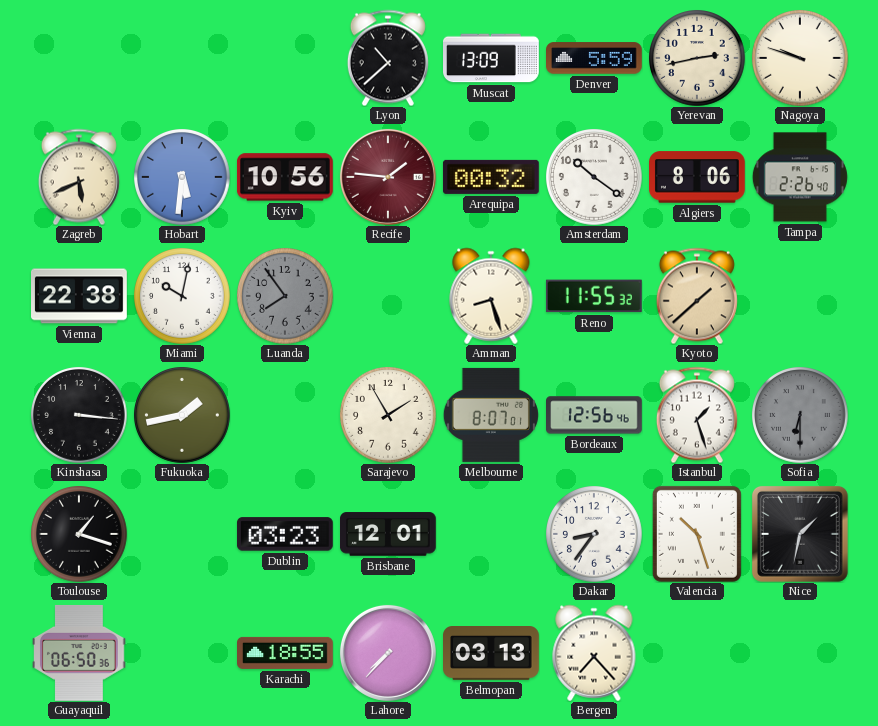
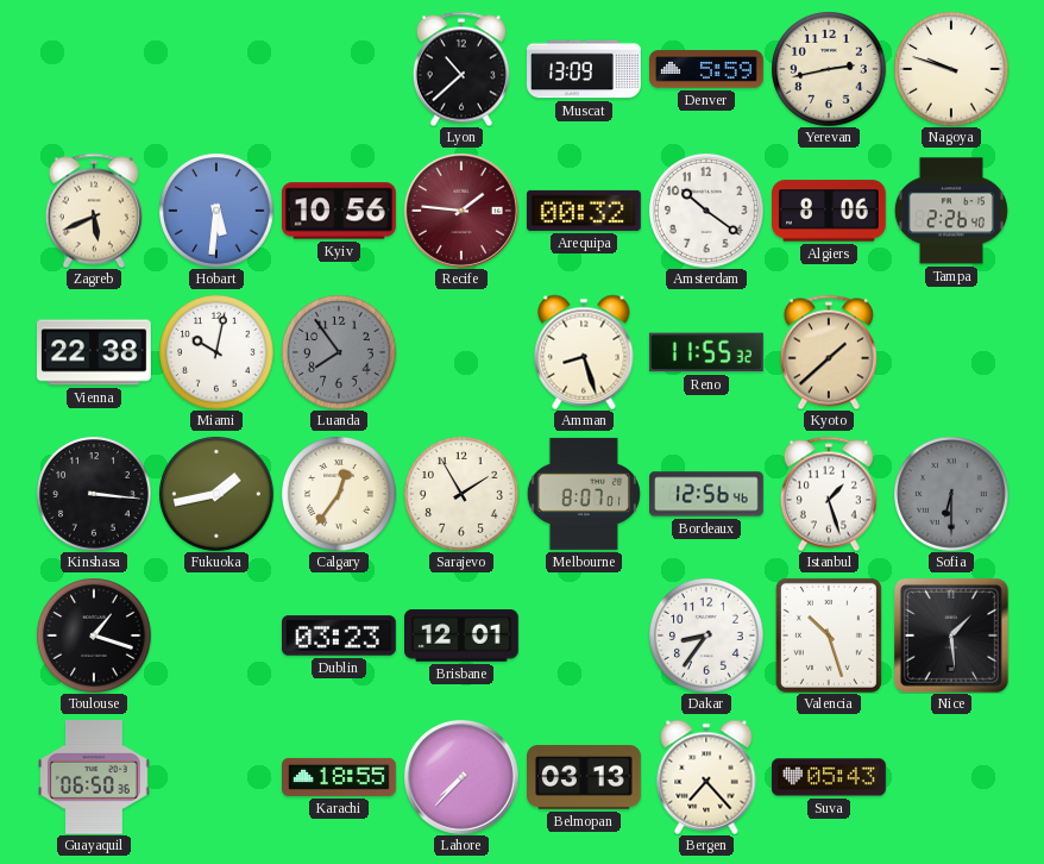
Calgary: none -> 12:36
Nice: 1:32 -> 1:29
Suva: none -> 05:43
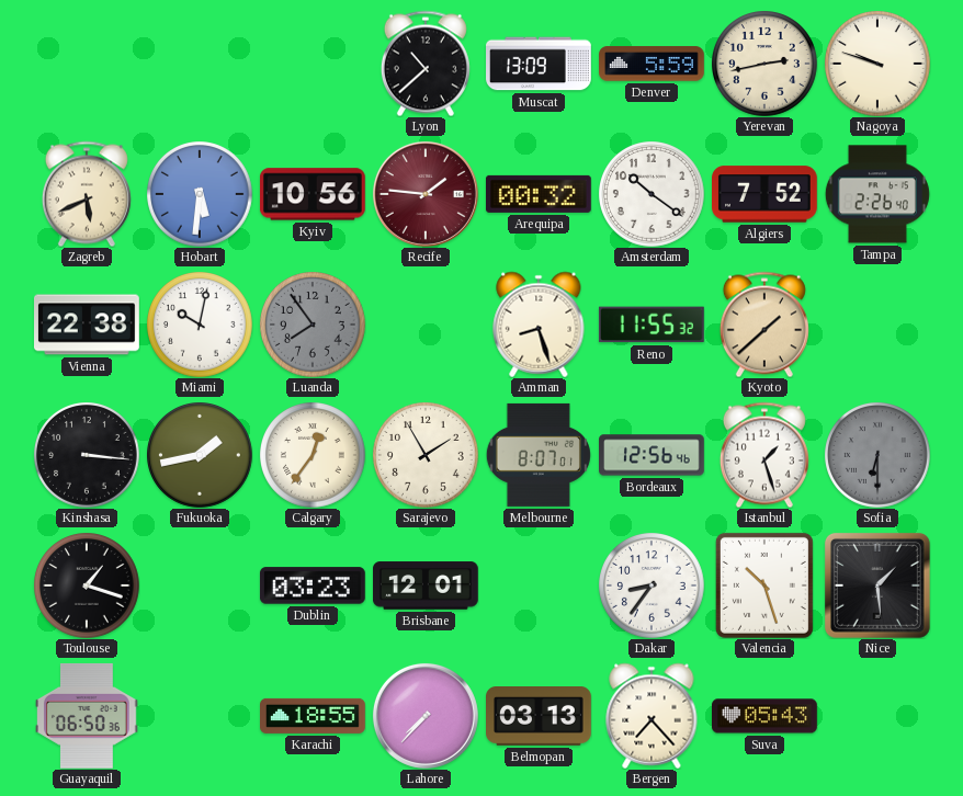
Algiers: 8:06 -> 7:52
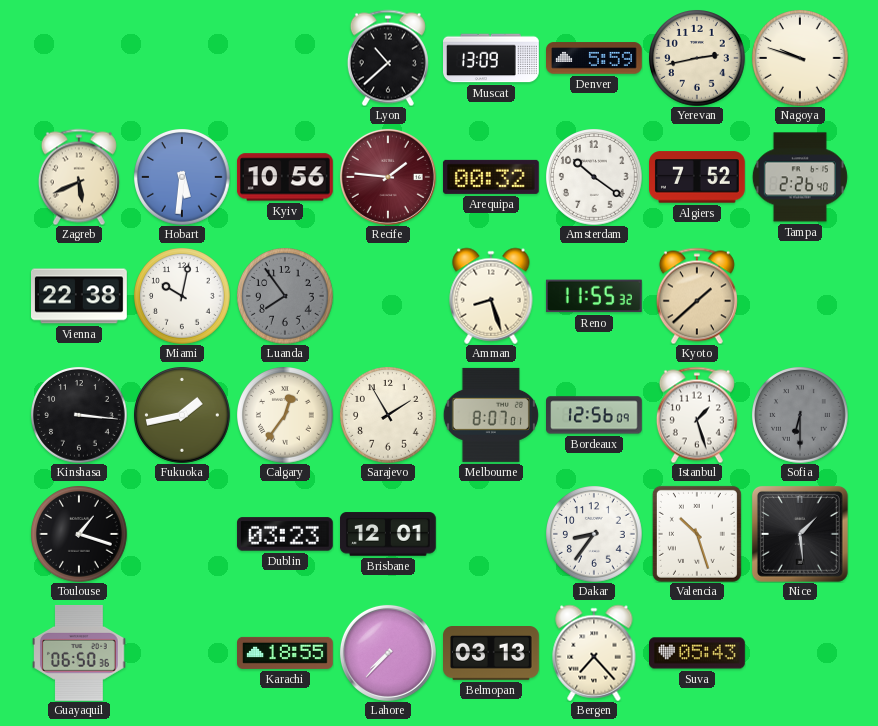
Bordeaux: 12:56:46 -> 12:56:09
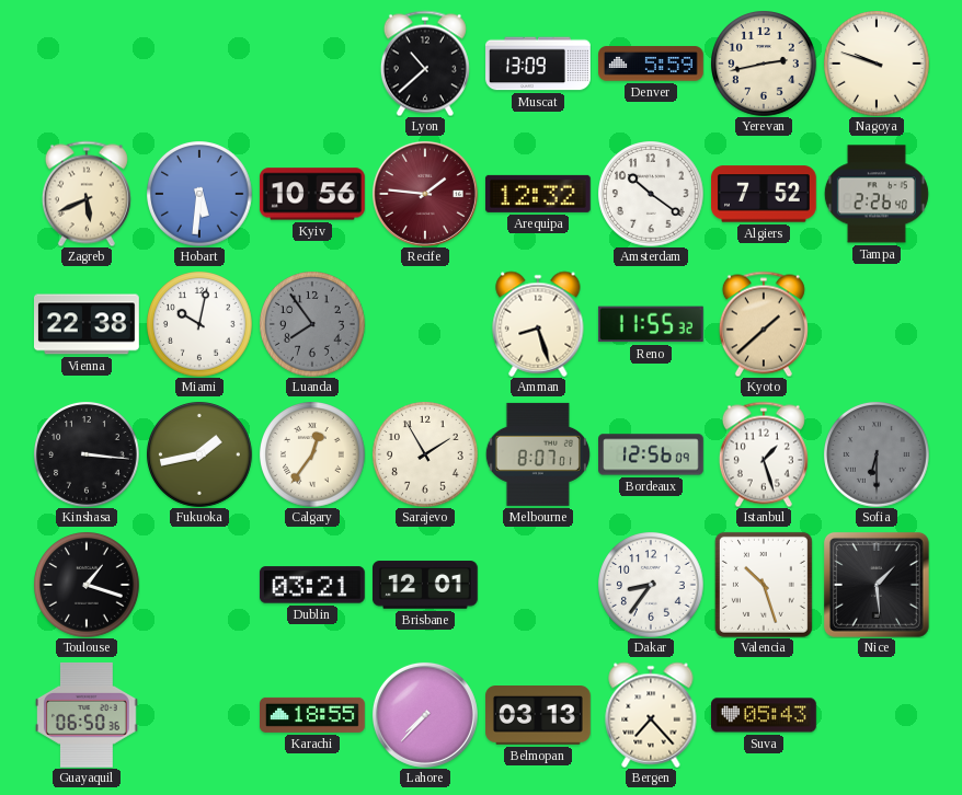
Arequipa: 00:32 -> 12:32
Dublin: 03:23 -> 03:21
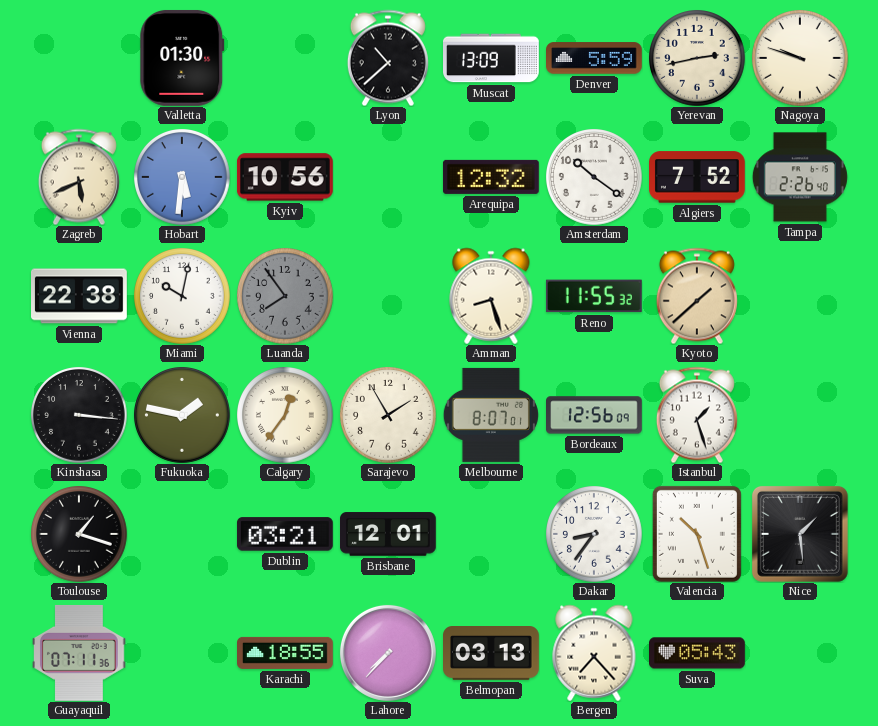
Valletta: none -> 01:30
Recife: 1:46 -> none
Fukuoka: 1:43 -> 1:47
Sofia: 6:30 -> none
Guayaquil: 06:50 -> 07:11
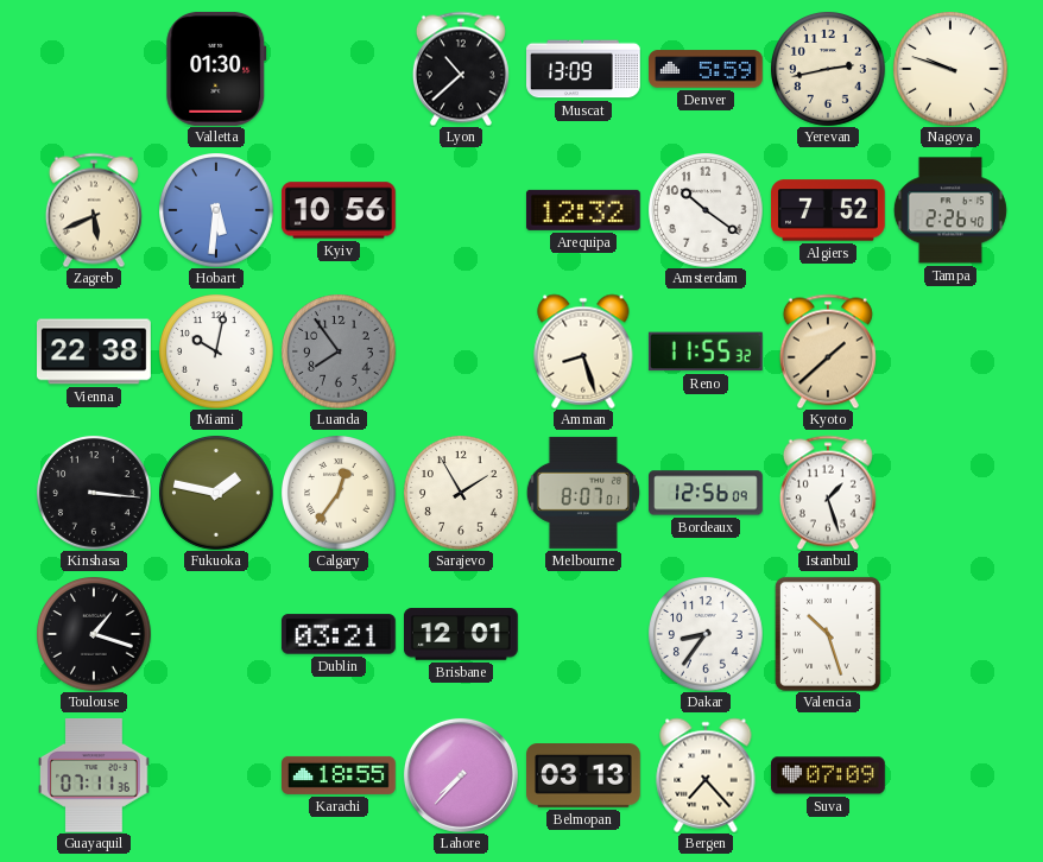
Nice: 1:29 -> none
Suva: 05:43 -> 07:09
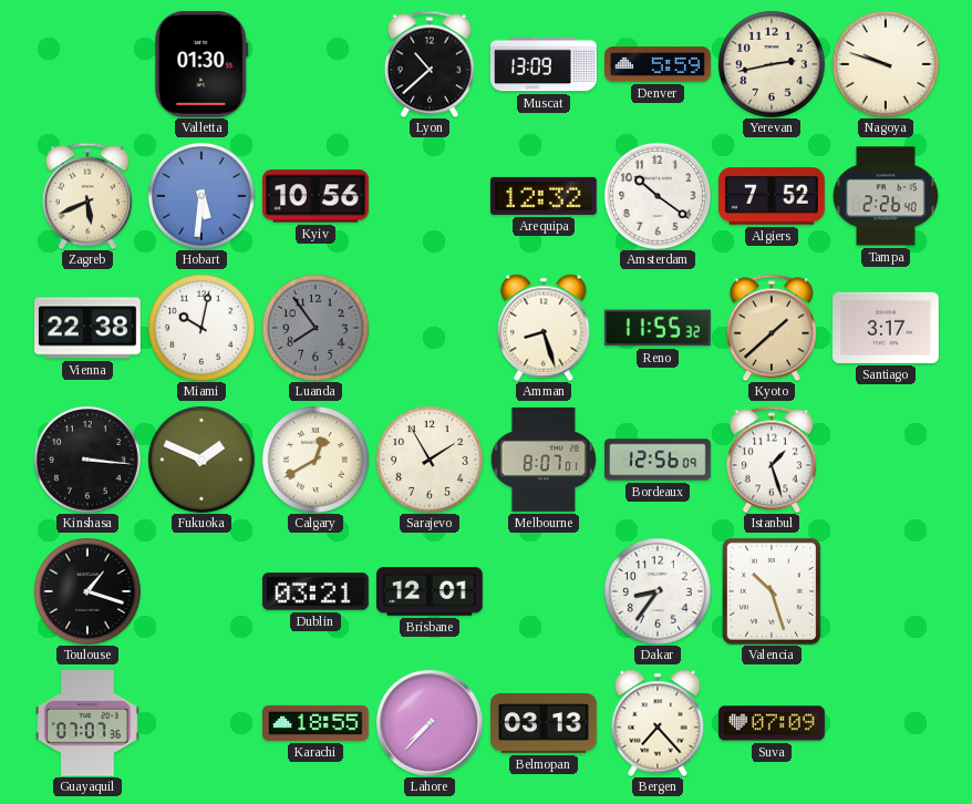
Santiago: none -> 3:17
Fukuoka: 1:47 -> 1:49
Calgary: 12:36 -> 12:40
Guayaquil: 07:11 -> 07:07
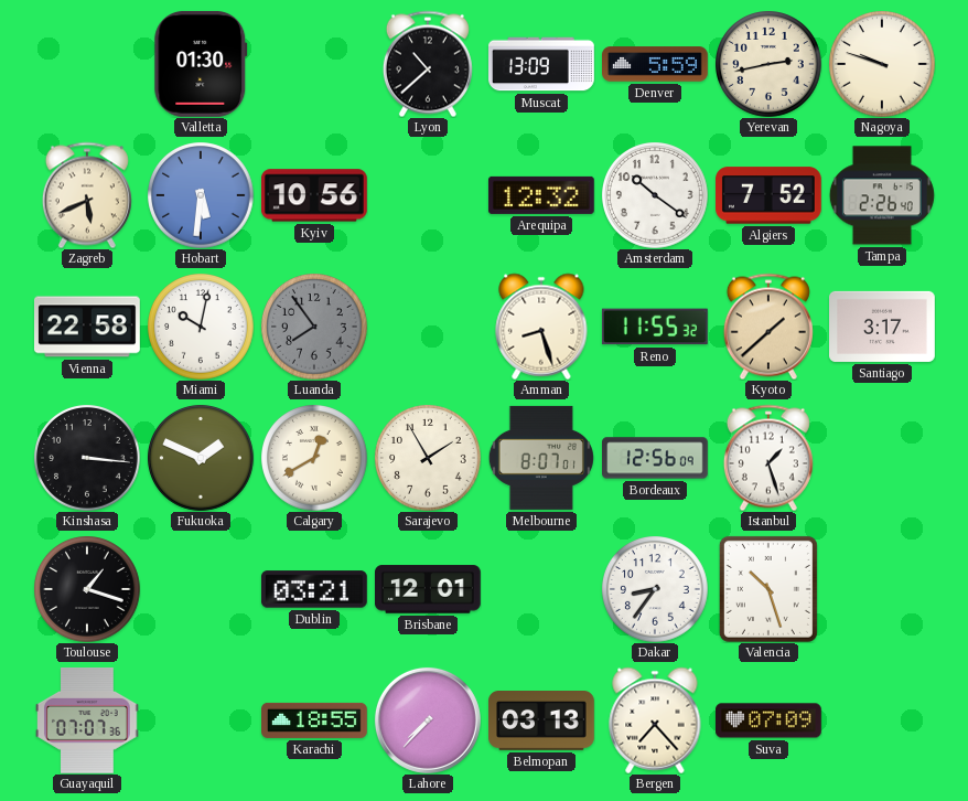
Vienna: 22:38 -> 22:58
